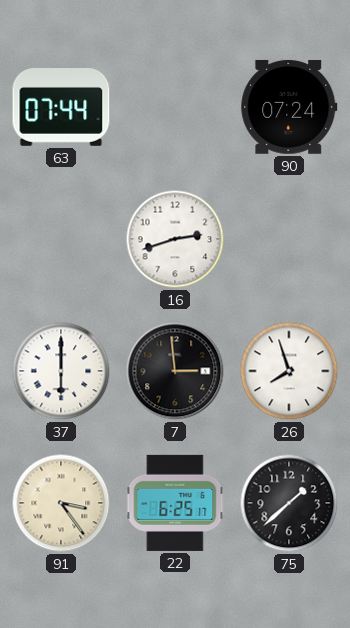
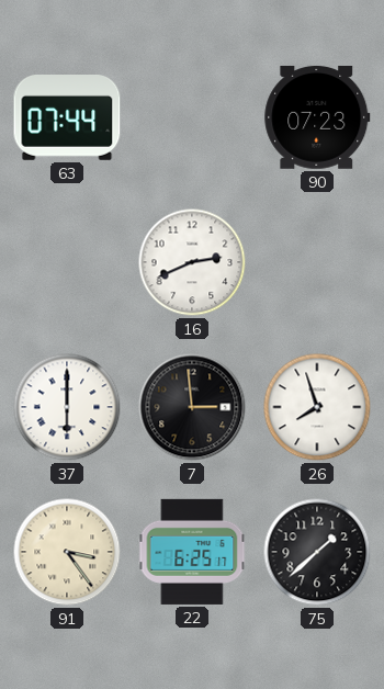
90: 07:24 -> 07:23
16: 2:42 -> 2:41
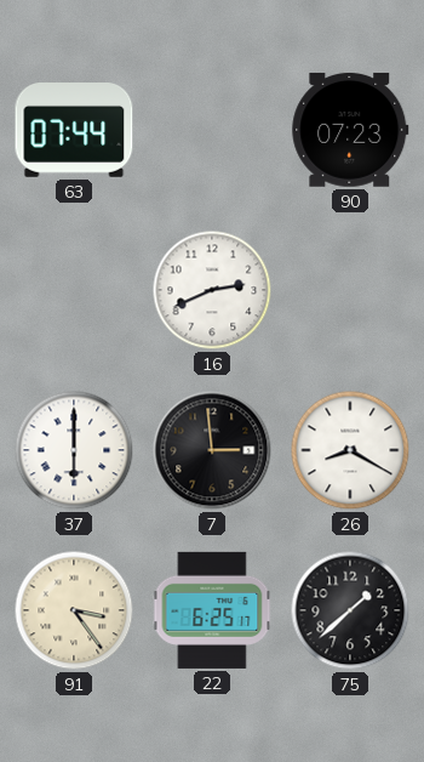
26: 7:57 -> 8:20
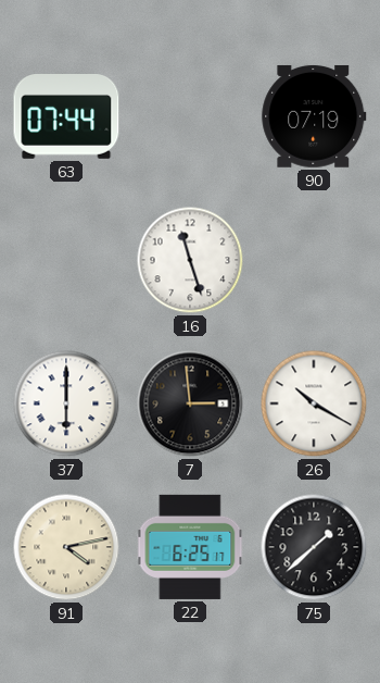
90: 07:23 -> 07:19
16: 2:41 -> 11:27
26: 8:20 -> 10:20
91: 3:24 -> 4:13
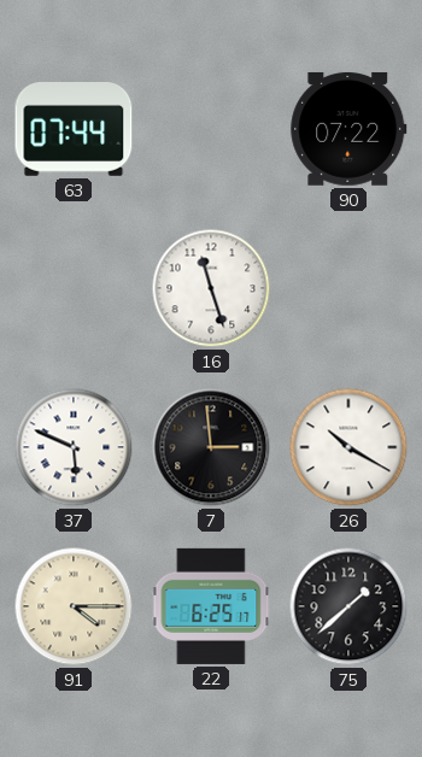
90: 07:19 -> 07:22
37: 6:00 -> 5:49
91: 4:13 -> 4:15
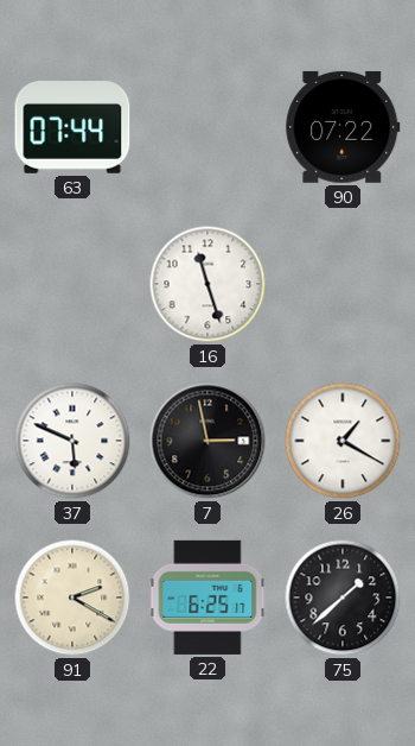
7: 2:59 -> 2:58
26: 10:20 -> 1:20
91: 4:15 -> 2:20
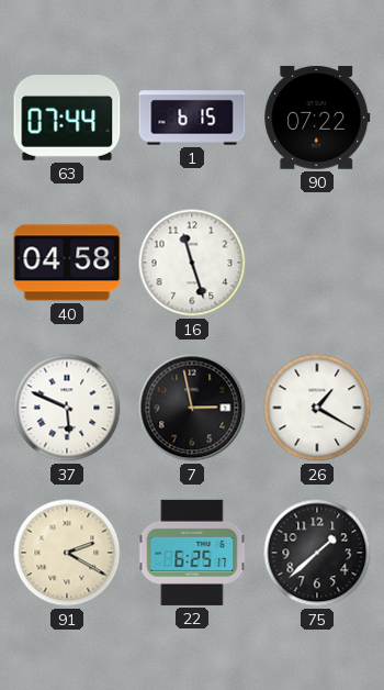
1: none -> 6:15
40: none -> 04:58
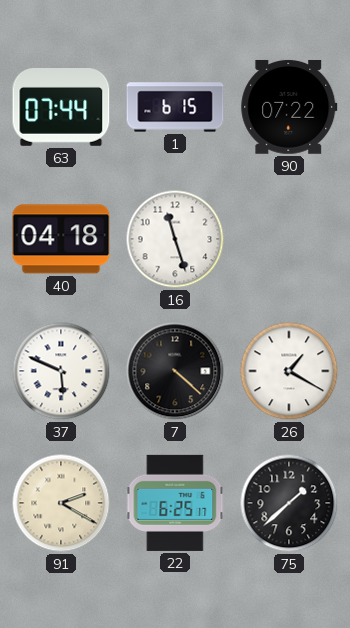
40: 04:58 -> 04:18
7: 2:58 -> 4:22
